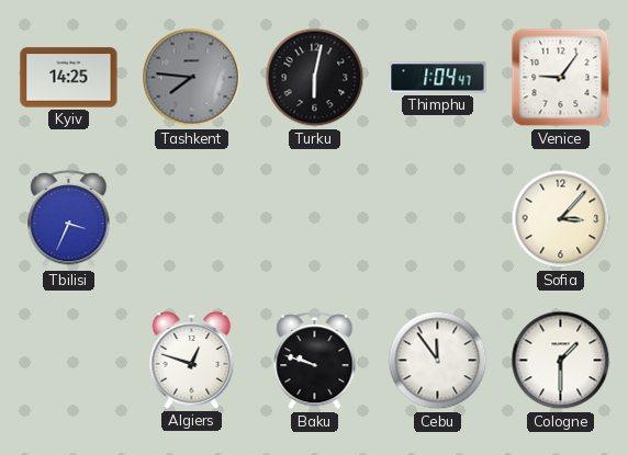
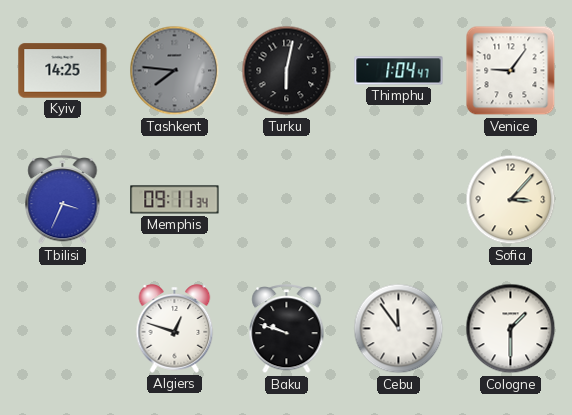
Memphis: none -> 09:11
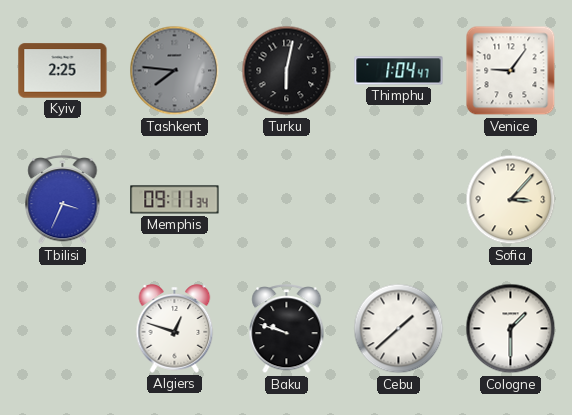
Kyiv: 14:25 -> 2:25
Cebu: 11:54 -> 1:38
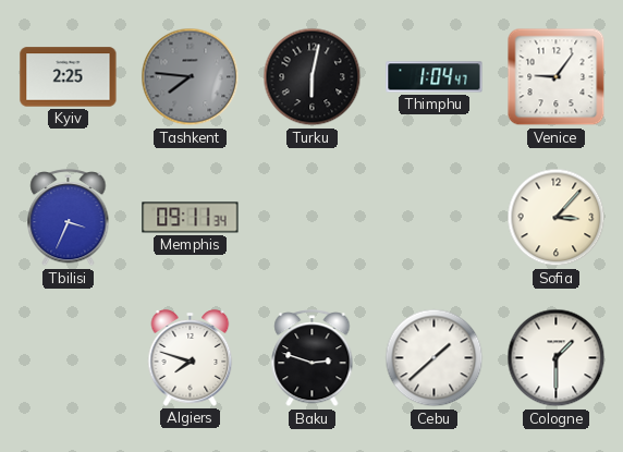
Algiers: 12:48 -> 7:48
Baku: 9:48 -> 2:48
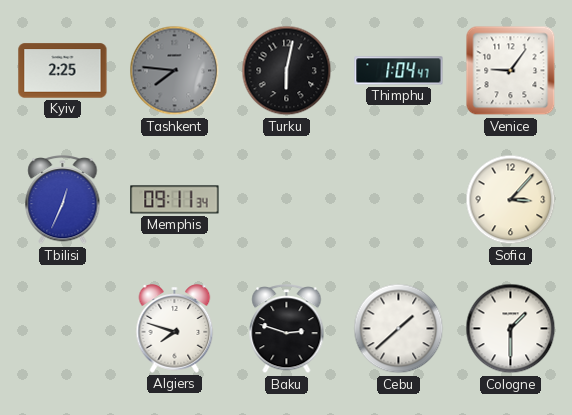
Tbilisi: 3:34 -> 12:34
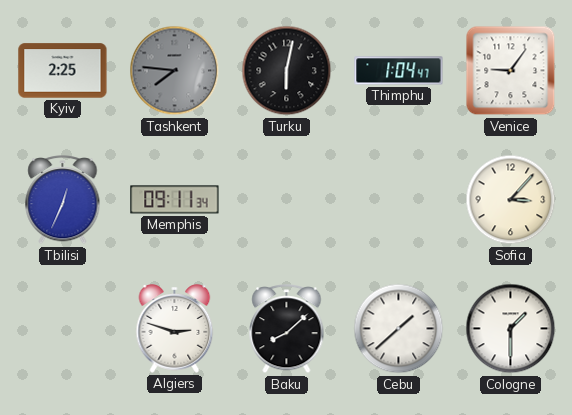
Algiers: 7:48 -> 2:48
Baku: 2:48 -> 8:08
